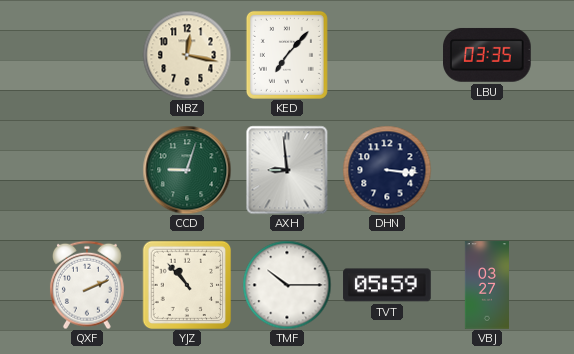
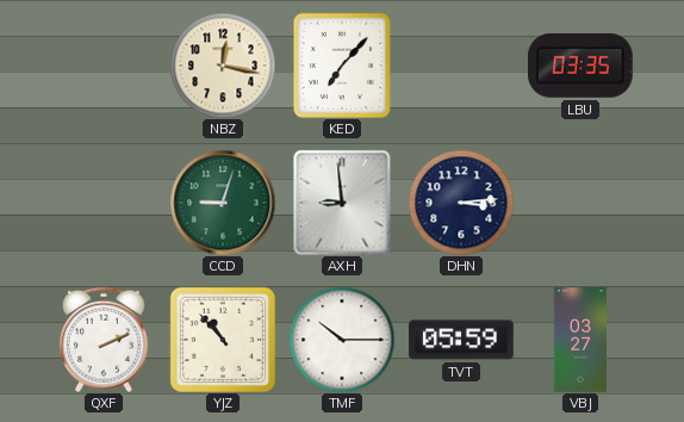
DHN: 3:16 -> 3:14
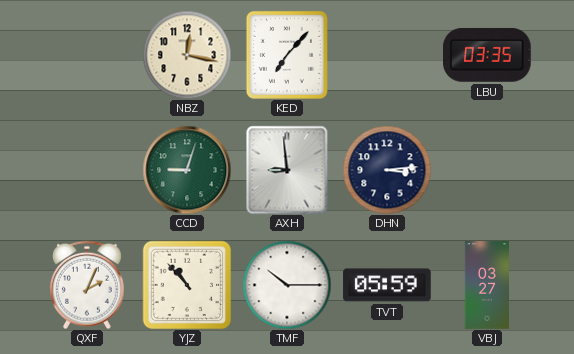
QXF: 2:11 -> 2:04
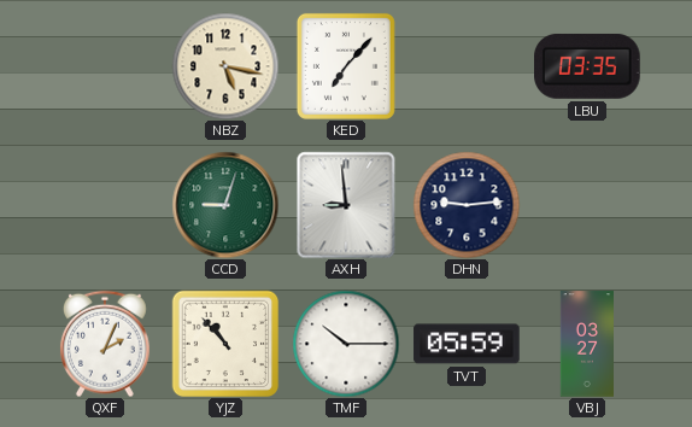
NBZ: 12:17 -> 5:17
DHN: 3:14 -> 9:14
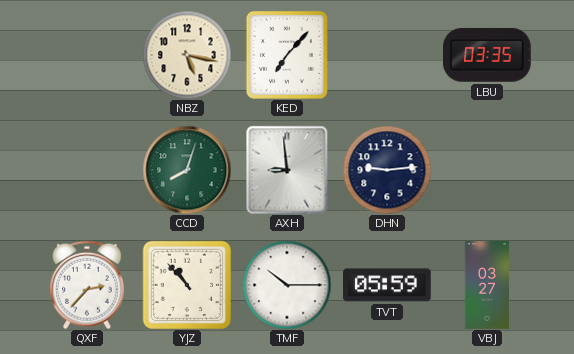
CCD: 9:03 -> 8:03
QXF: 2:04 -> 2:37
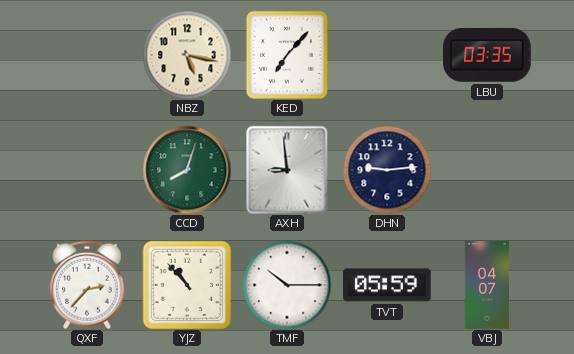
VBJ: 03:27 -> 04:07
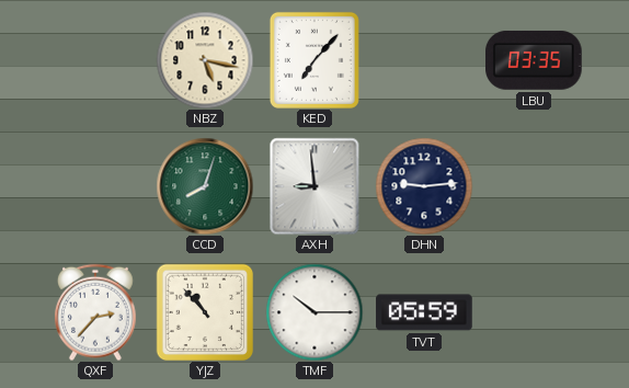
VBJ: 04:07 -> none
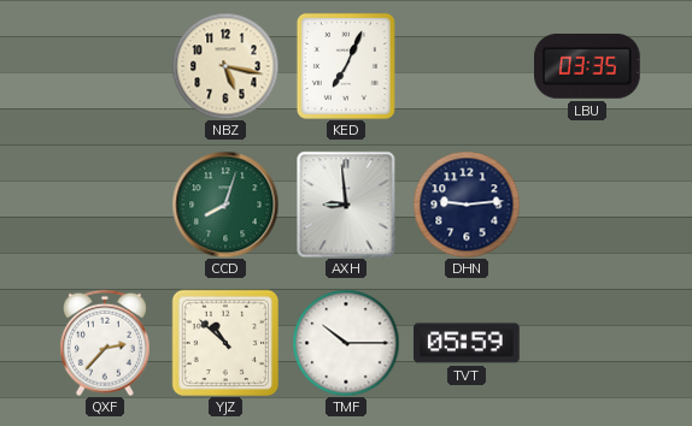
KED: 7:07 -> 7:04
YJZ: 10:53 -> 10:52
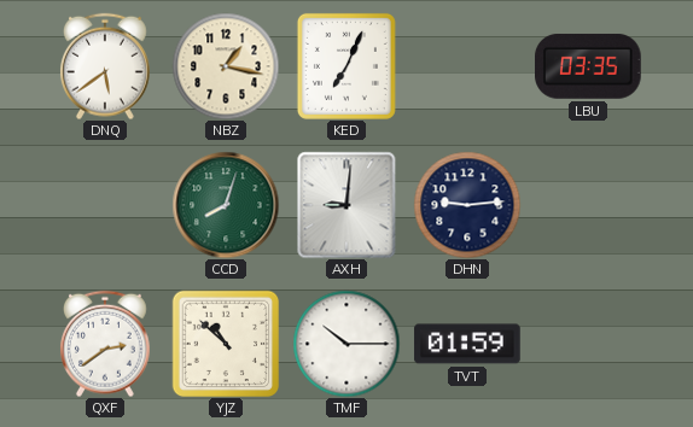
DNQ: none -> 5:39
NBZ: 5:17 -> 1:17
AXH: 8:59 -> 9:01
QXF: 2:37 -> 2:39
TVT: 05:59 -> 01:59
